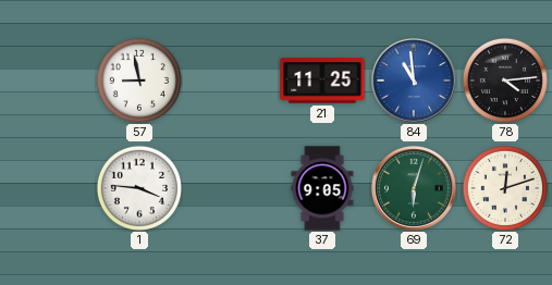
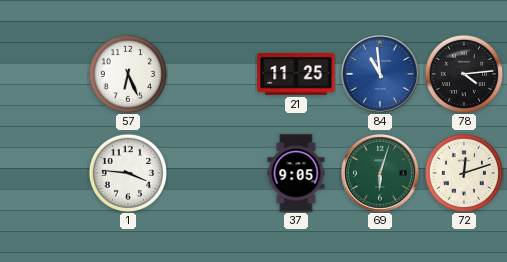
57: 8:58 -> 6:26
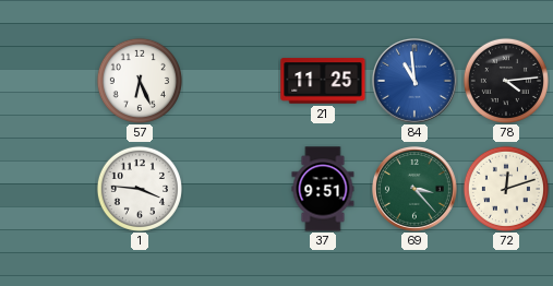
37: 9:05 -> 9:51
69: 6:03 -> 3:23
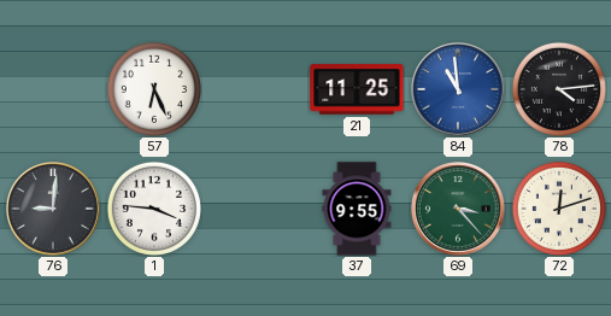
76: none -> 9:01
37: 9:51 -> 9:55
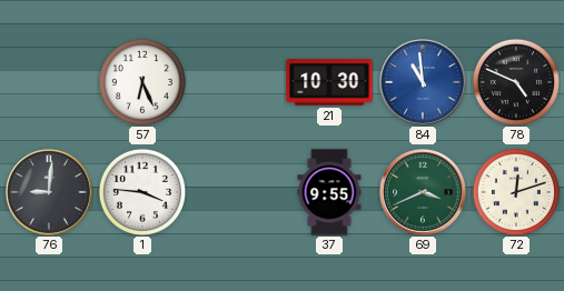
21: 11:25 -> 10:30
78: 4:14 -> 4:49
69: 3:23 -> 3:41
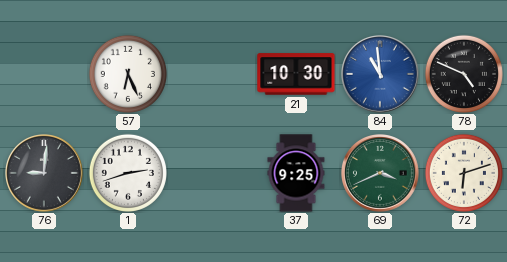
1: 3:46 -> 2:42
37: 9:55 -> 9:25
72: 12:12 -> 6:12
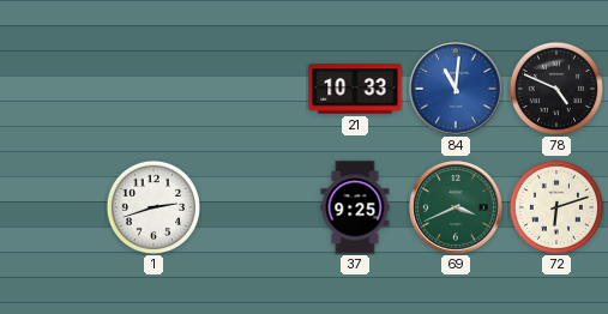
57: 6:26 -> none
21: 10:30 -> 10:33
84: 10:59 -> 11:01
76: 9:01 -> none
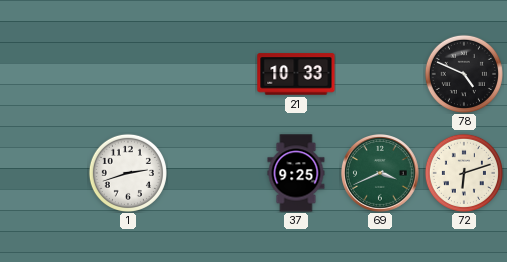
84: 11:01 -> none
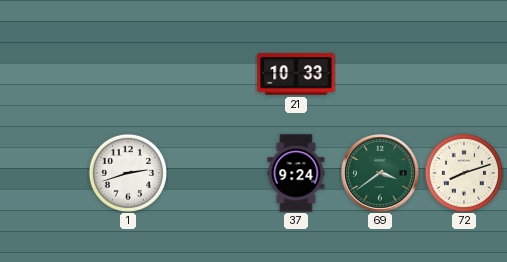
78: 4:49 -> none
37: 9:25 -> 9:24
69: 3:41 -> 3:39
72: 6:12 -> 8:12
